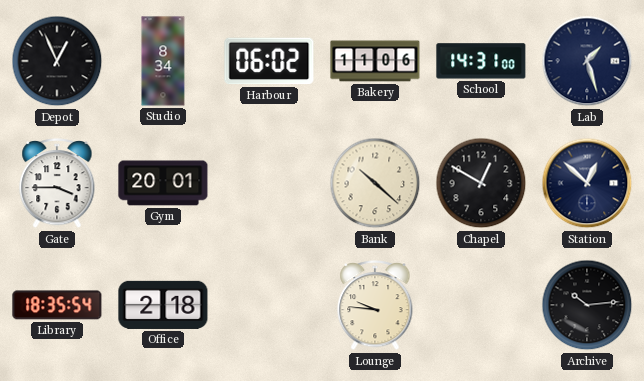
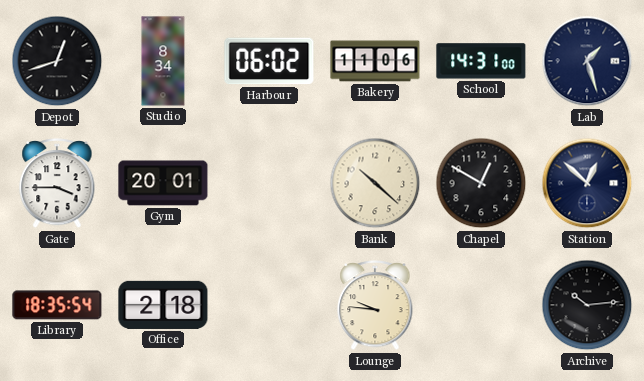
Depot: 12:56 -> 12:42
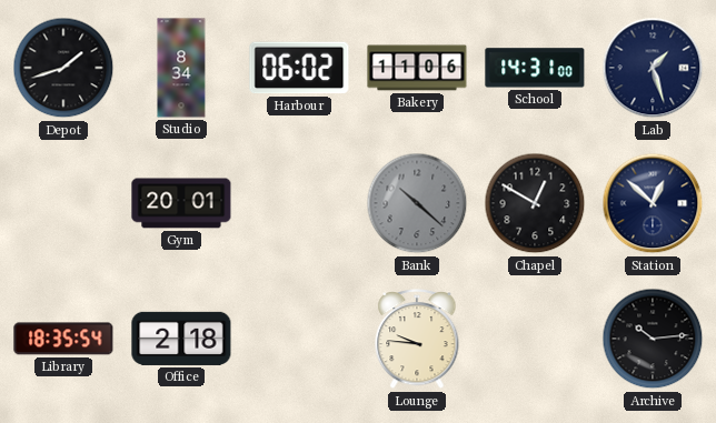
Depot: 12:42 -> 1:42
Gate: 3:45 -> none
Bank dial: cream -> grey
